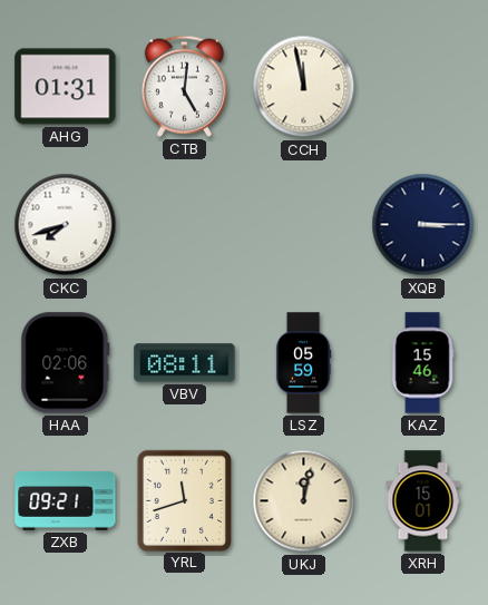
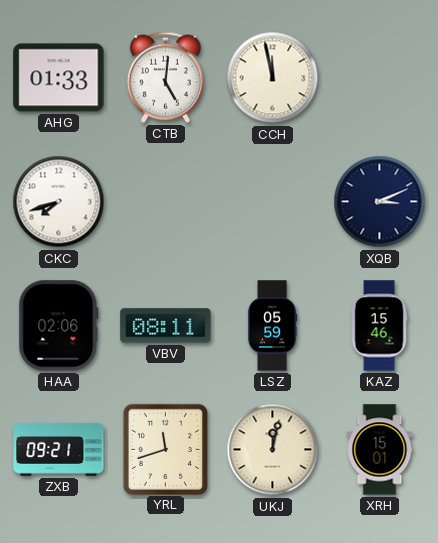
AHG: 01:31 -> 01:33
XQB: 3:15 -> 3:11
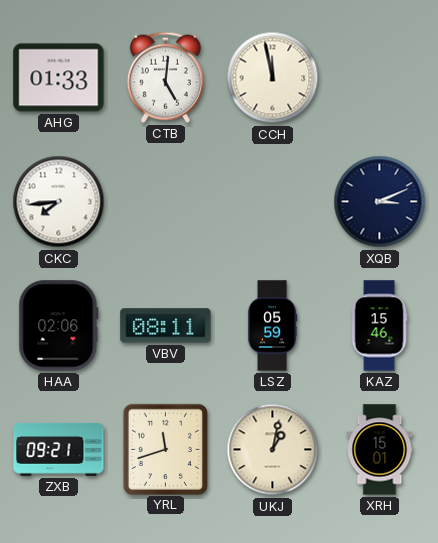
CKC: 7:42 -> 7:44
UKJ: 12:02 -> 1:02
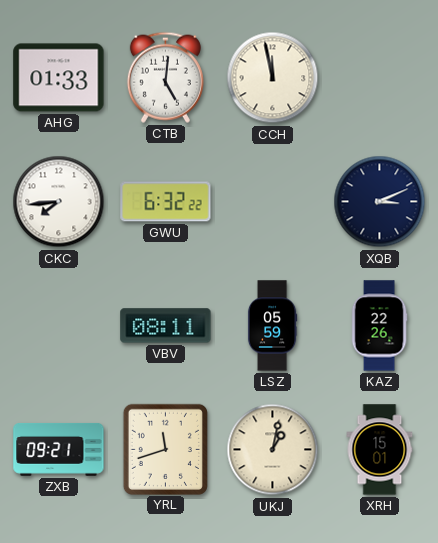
GWU: none -> 6:32
HAA: 02:06 -> none
KAZ: 15:46 -> 22:26
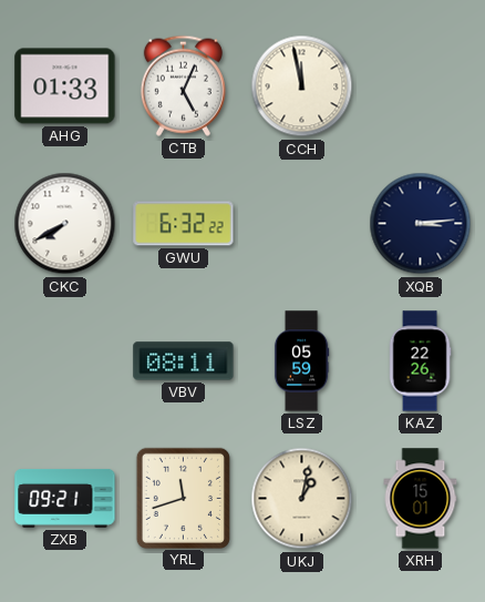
CTB: 5:01 -> 5:04
CKC: 7:44 -> 7:40
XQB: 3:11 -> 3:14
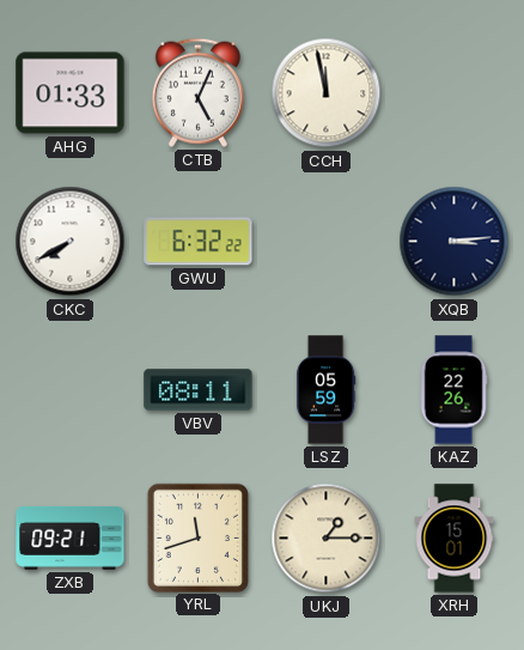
UKJ: 1:02 -> 1:15
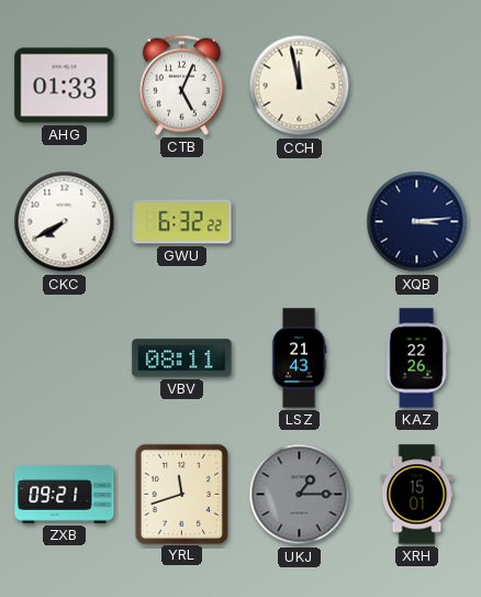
LSZ: 05:59 -> 21:43
UKJ dial: cream -> grey
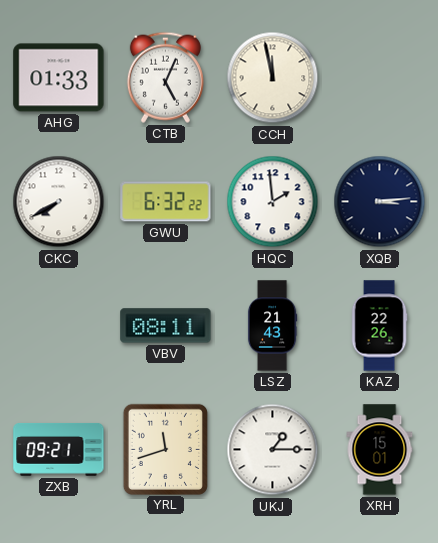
HQC: none -> 1:59
UKJ dial: grey -> white
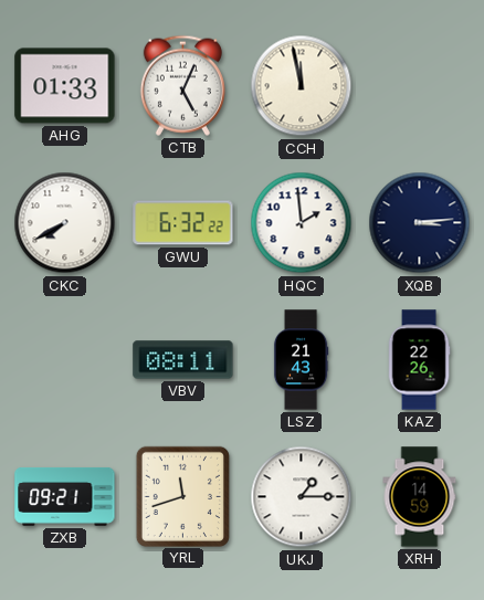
XRH: 15:01 -> 14:59
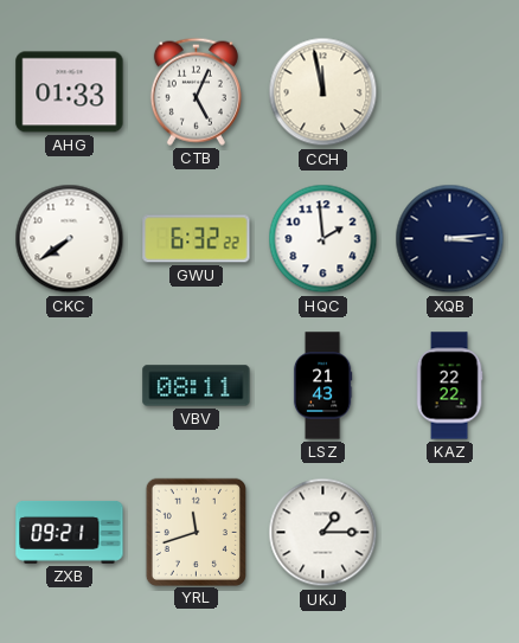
CKC: 7:40 -> 7:39
KAZ: 22:26 -> 22:22
XRH: 14:59 -> none
